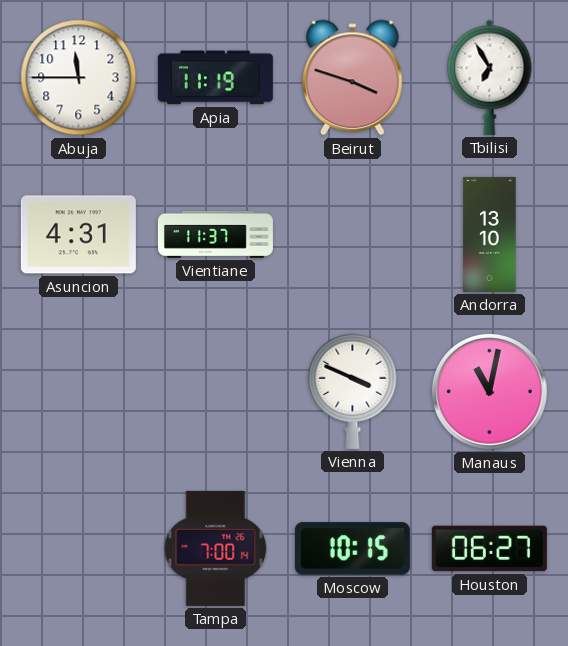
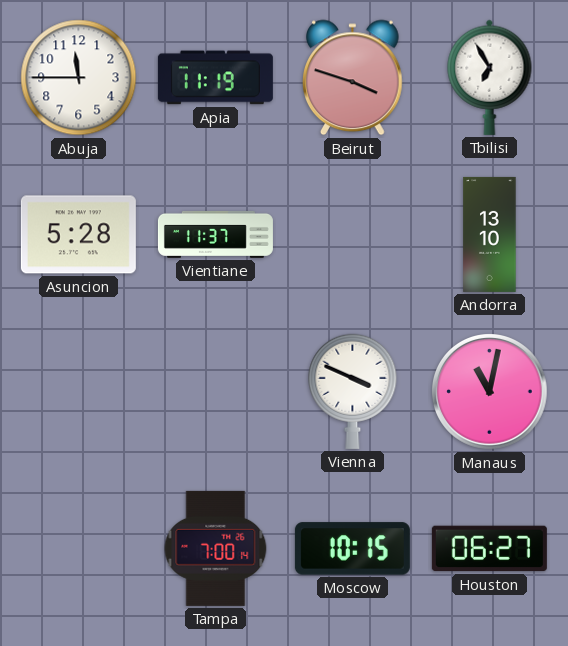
Asuncion: 4:31 -> 5:28
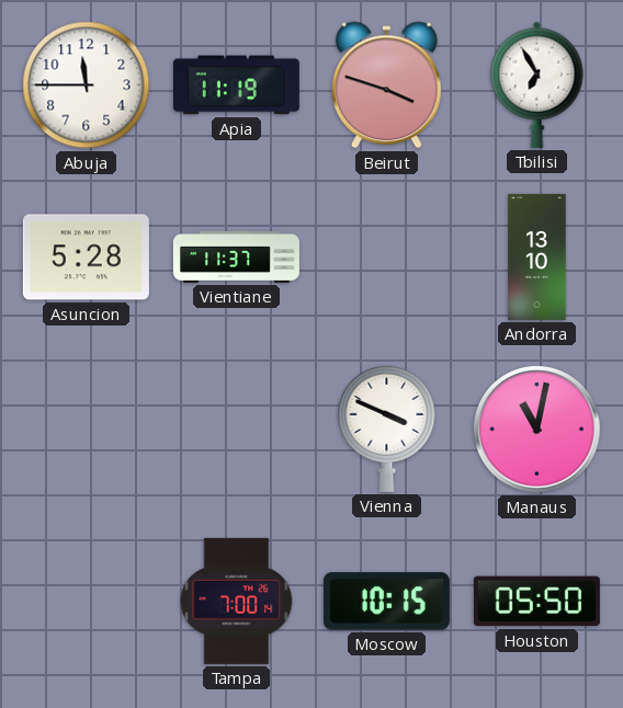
Houston: 06:27 -> 05:50
